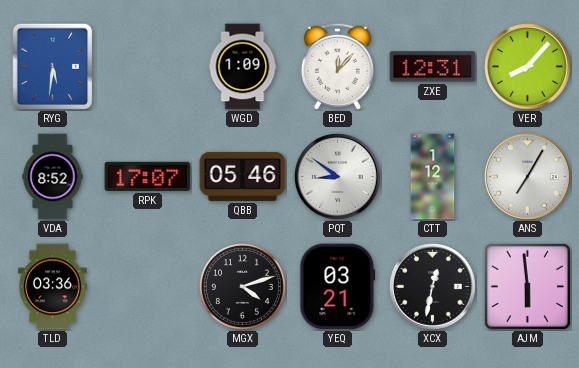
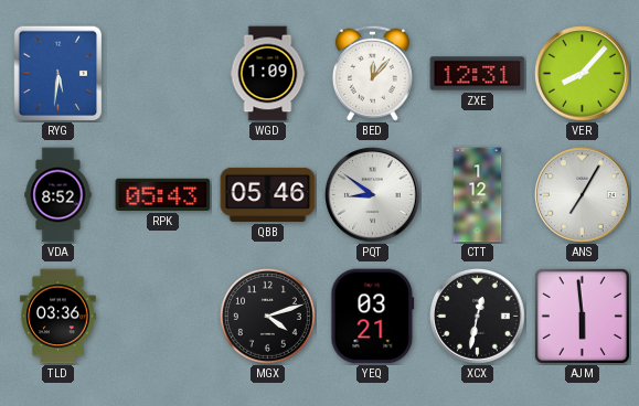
RPK: 17:07 -> 05:43
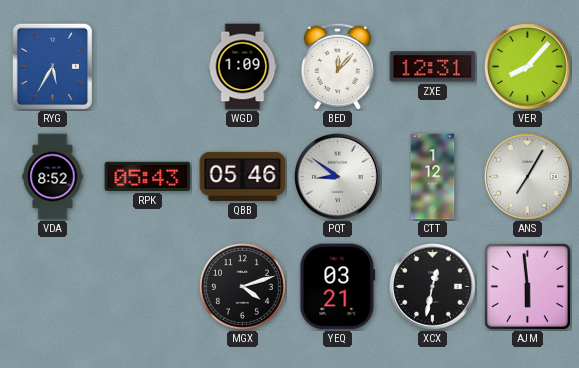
RYG: 5:31 -> 5:35
TLD: 03:36 -> none
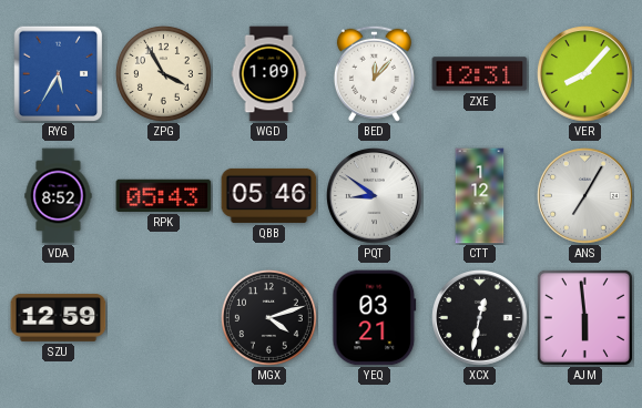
ZPG: none -> 3:55
SZU: none -> 12:59
